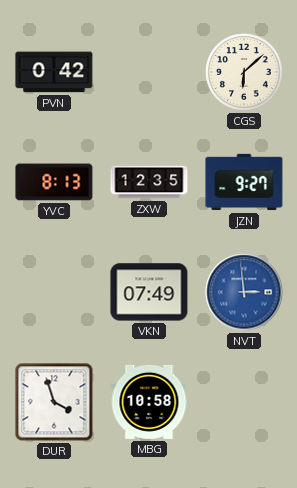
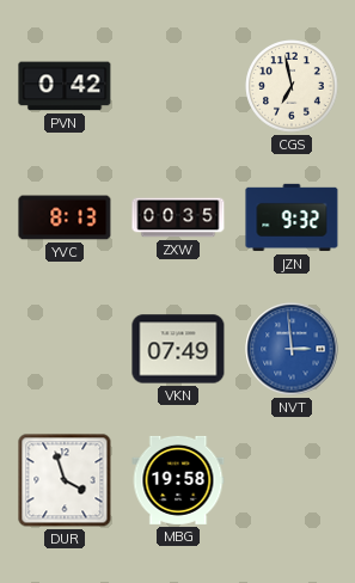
CGS: 6:08 -> 6:58
ZXW: 12:35 -> 00:35
JZN: 9:27 -> 9:32
MBG: 10:58 -> 19:58
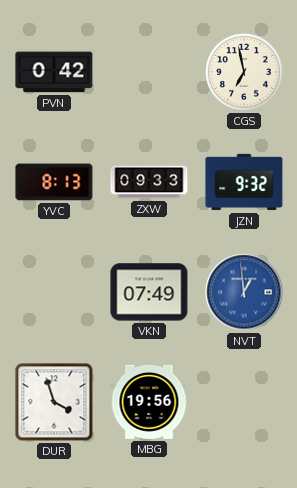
ZXW: 00:35 -> 09:33
NVT: 2:59 -> 12:59
MBG: 19:58 -> 19:56
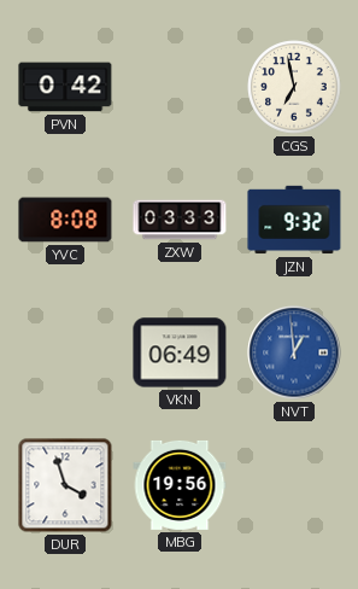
YVC: 8:13 -> 8:08
ZXW: 09:33 -> 03:33
VKN: 07:49 -> 06:49
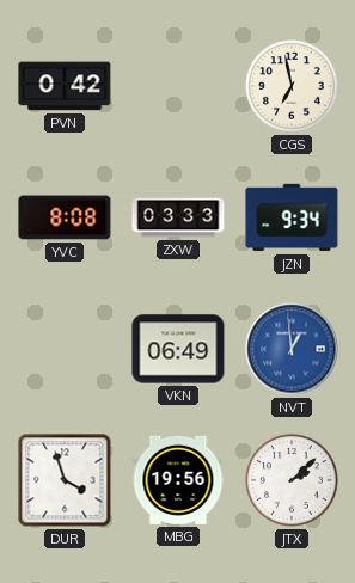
JZN: 9:32 -> 9:34
JTX: none -> 2:08
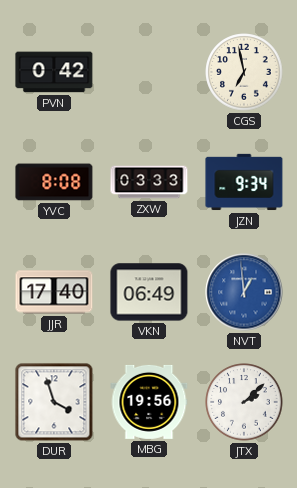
JJR: none -> 17:40
